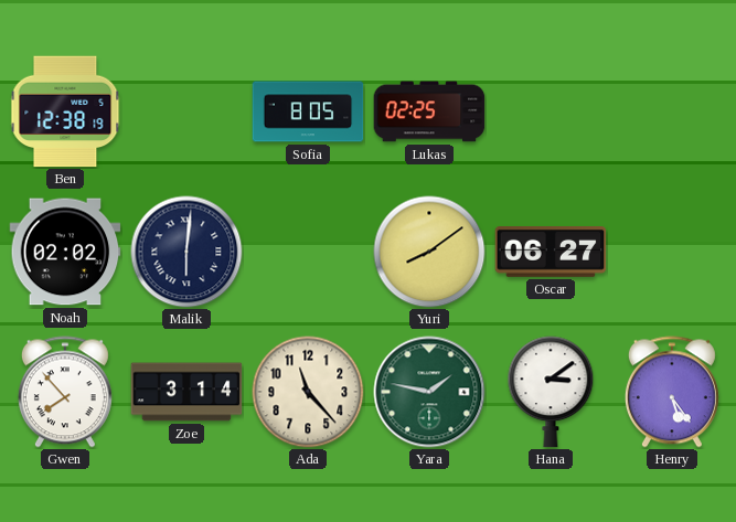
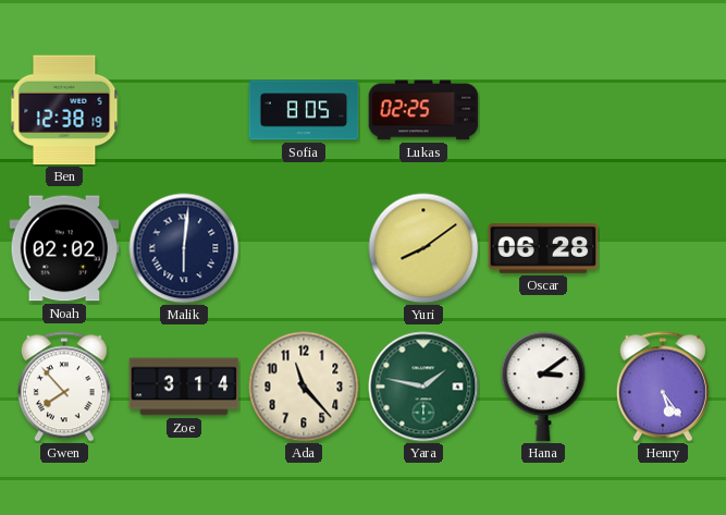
Oscar: 06:27 -> 06:28
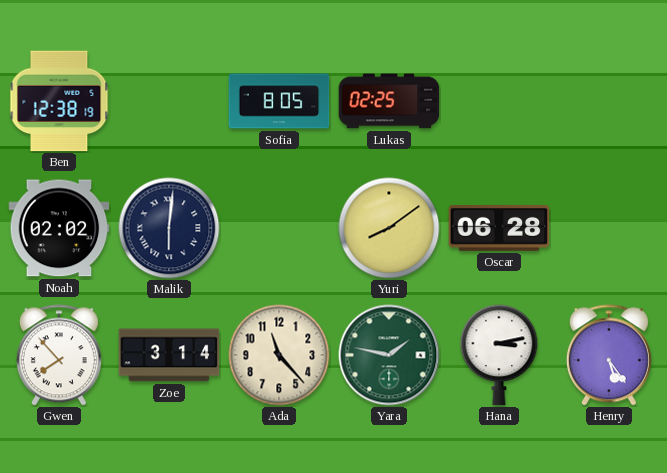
Hana: 3:09 -> 3:13
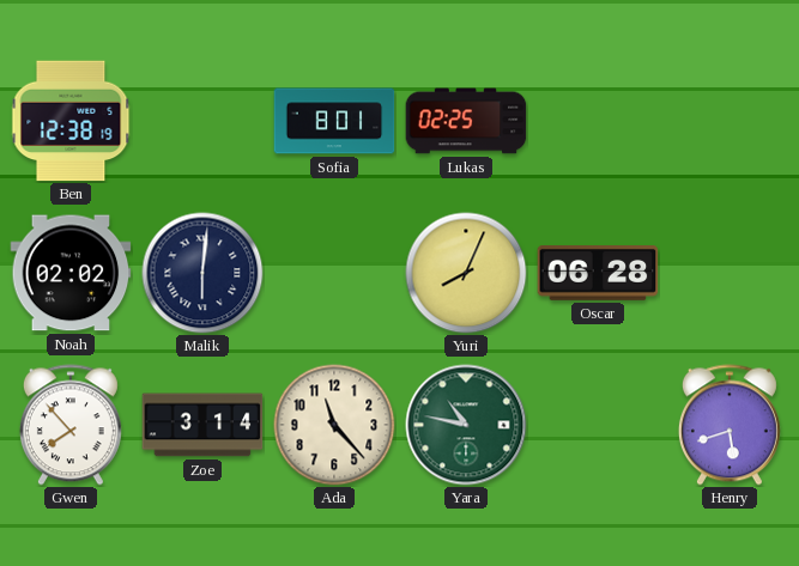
Sofia: 8:05 -> 8:01
Yuri: 8:09 -> 8:04
Yara: 1:47 -> 10:47
Hana: 3:13 -> none
Henry: 5:24 -> 5:42
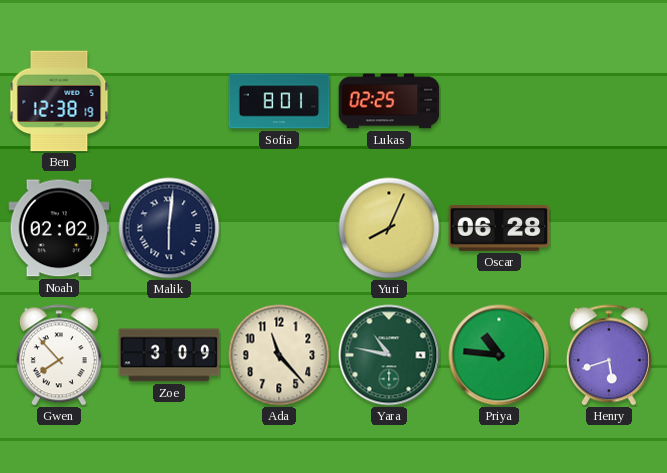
Zoe: 3:14 -> 3:09
Priya: none -> 10:46
